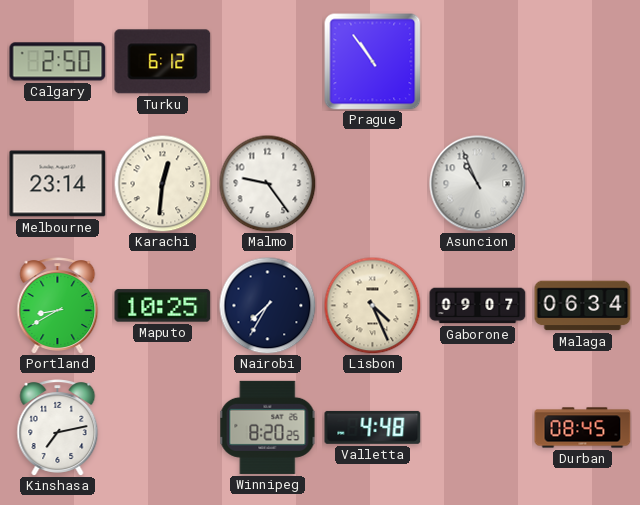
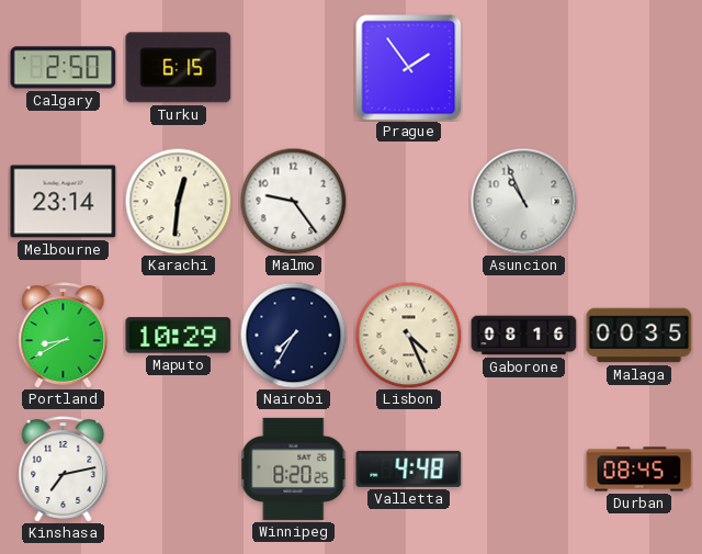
Turku: 6:12 -> 6:15
Prague: 10:54 -> 1:54
Maputo: 10:25 -> 10:29
Gaborone: 09:07 -> 08:16
Malaga: 06:34 -> 00:35
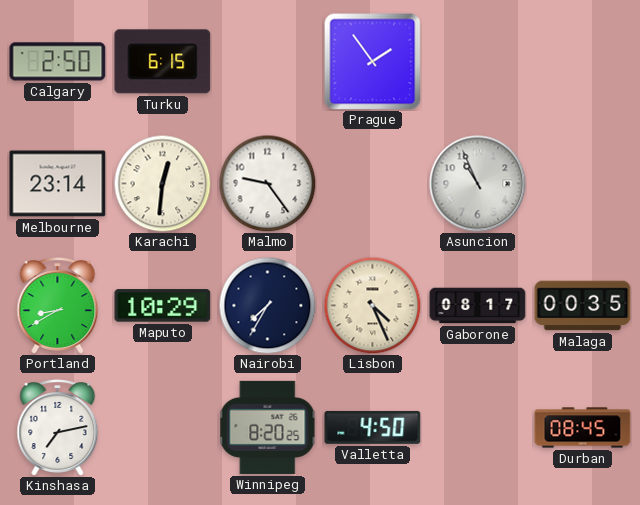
Gaborone: 08:16 -> 08:17
Valletta: 4:48 -> 4:50
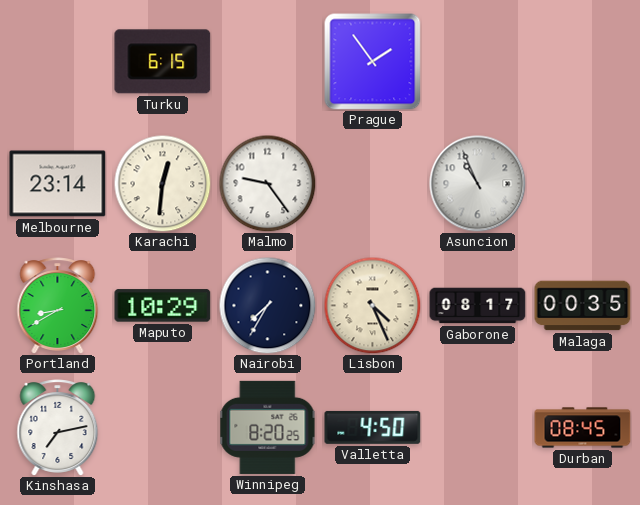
Calgary: 2:50 -> none
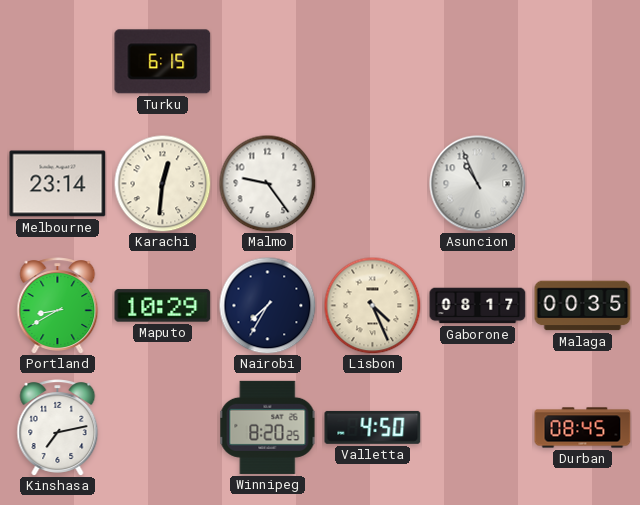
Prague: 1:54 -> none
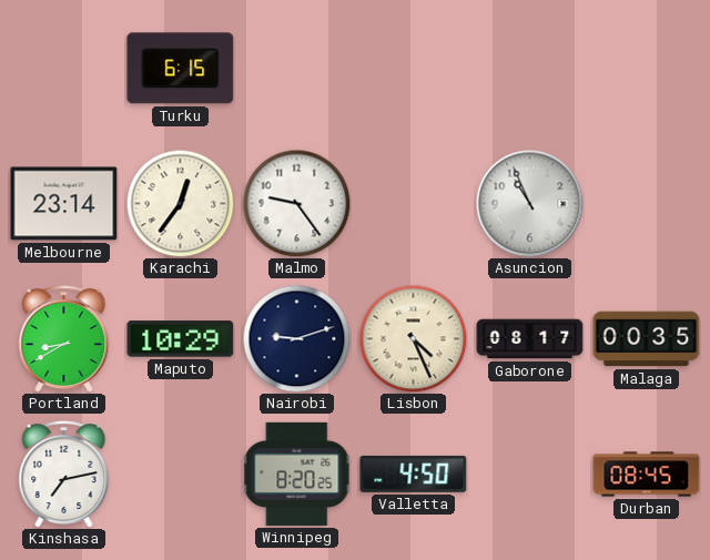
Karachi: 12:31 -> 12:36
Nairobi: 7:35 -> 9:12
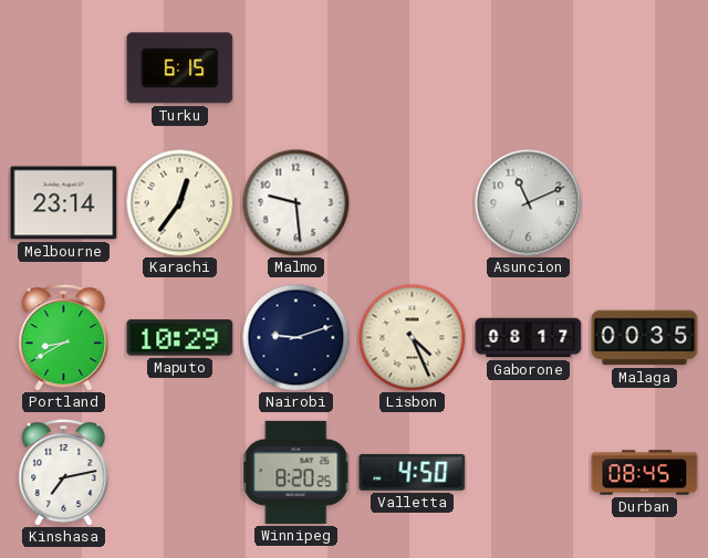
Malmo: 9:24 -> 9:29
Asuncion: 10:56 -> 11:11
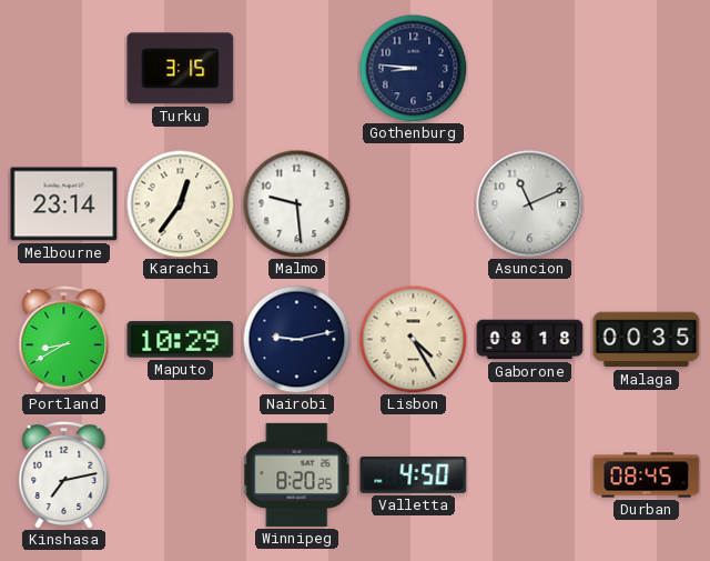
Turku: 6:15 -> 3:15
Gothenburg: none -> 8:46
Nairobi: 9:12 -> 9:13
Lisbon: 4:26 -> 4:25
Gaborone: 08:17 -> 08:18
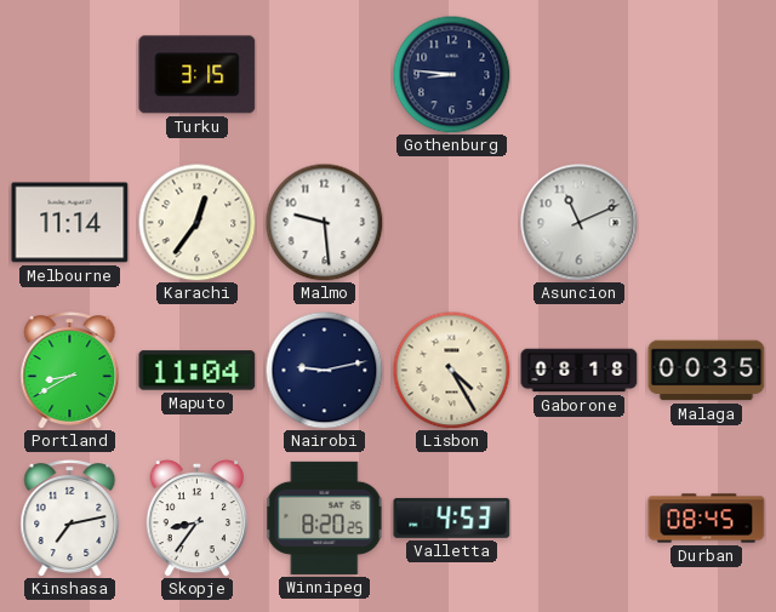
Melbourne: 23:14 -> 11:14
Maputo: 10:29 -> 11:04
Skopje: none -> 8:36
Valletta: 4:50 -> 4:53
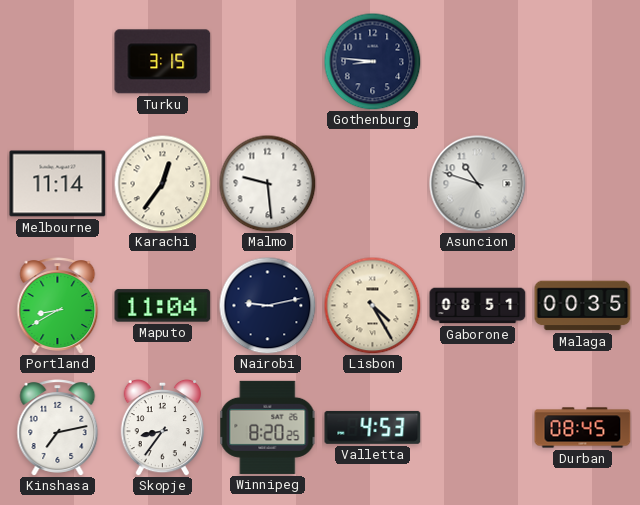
Asuncion: 11:11 -> 10:48
Gaborone: 08:18 -> 08:51
